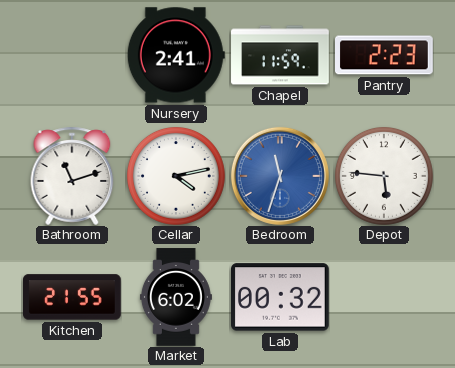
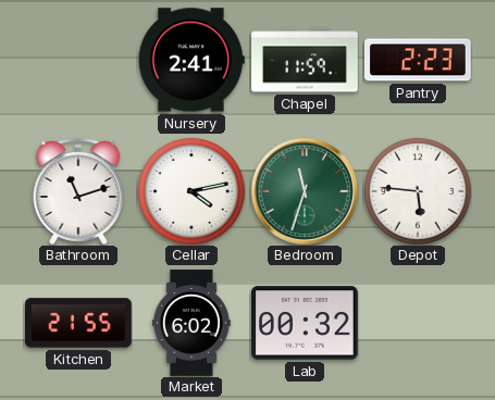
Bedroom dial: blue -> green
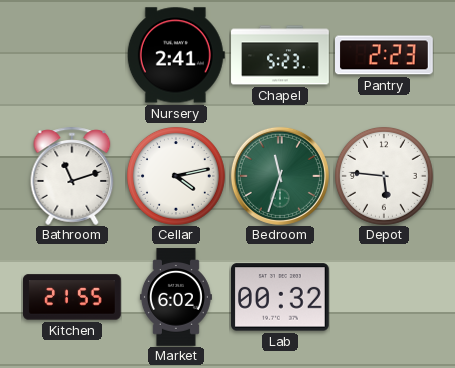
Chapel: 11:59 -> 5:23
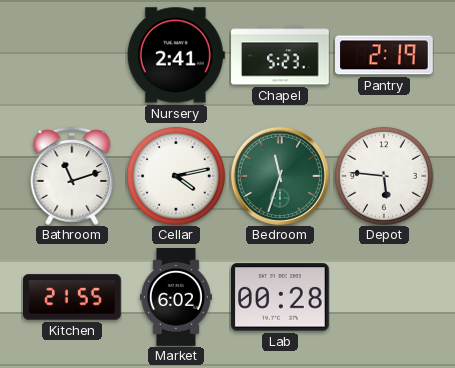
Pantry: 2:23 -> 2:19
Lab: 00:32 -> 00:28
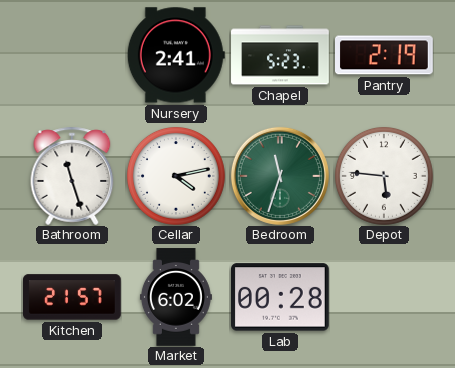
Bathroom: 11:12 -> 11:27
Kitchen: 21:55 -> 21:57
